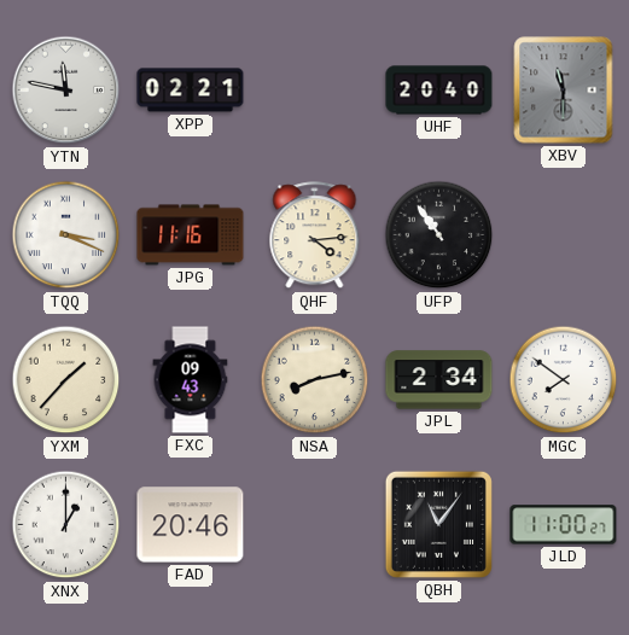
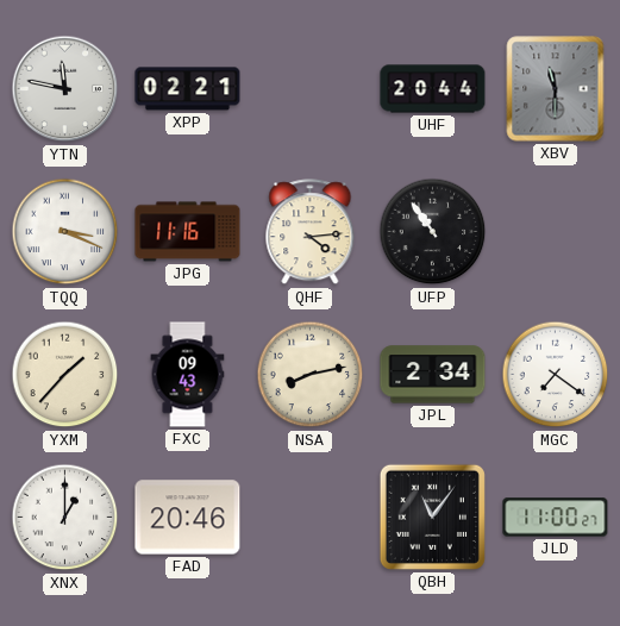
UHF: 20:40 -> 20:44
MGC: 7:51 -> 7:21
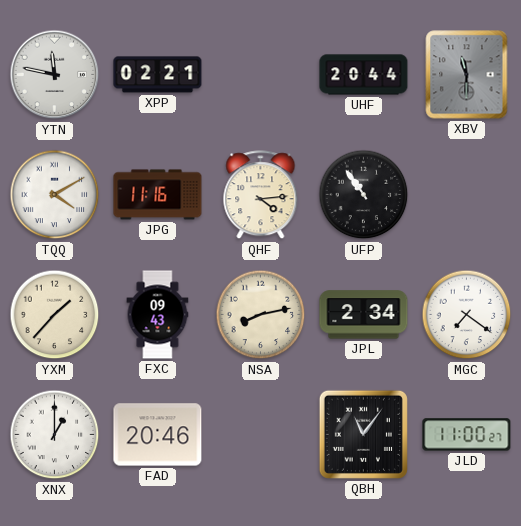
TQQ: 3:19 -> 4:10
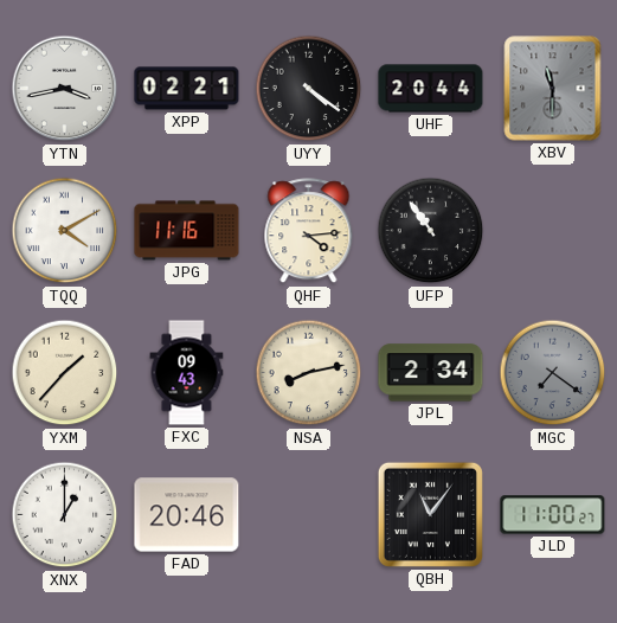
YTN: 11:47 -> 3:43
UYY: none -> 4:21
MGC dial: white -> grey
